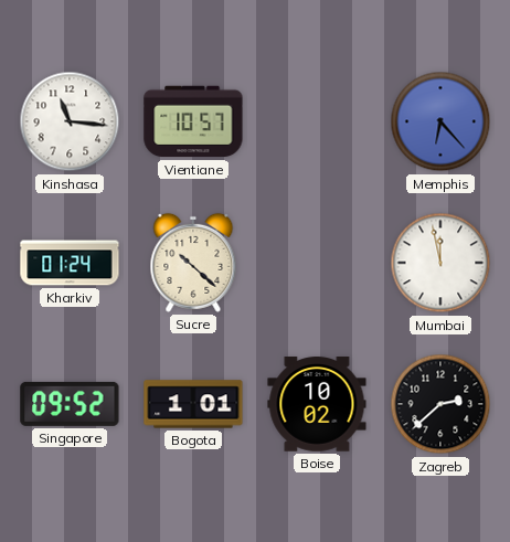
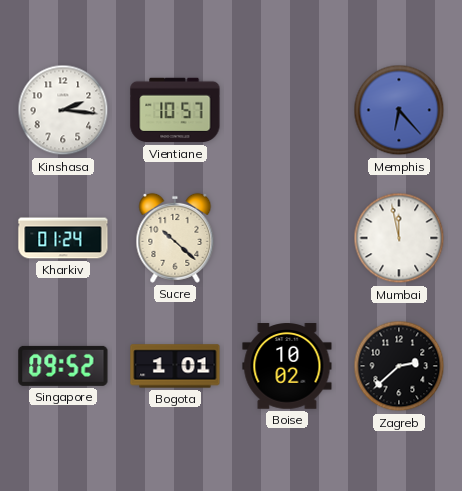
Kinshasa: 11:16 -> 2:16
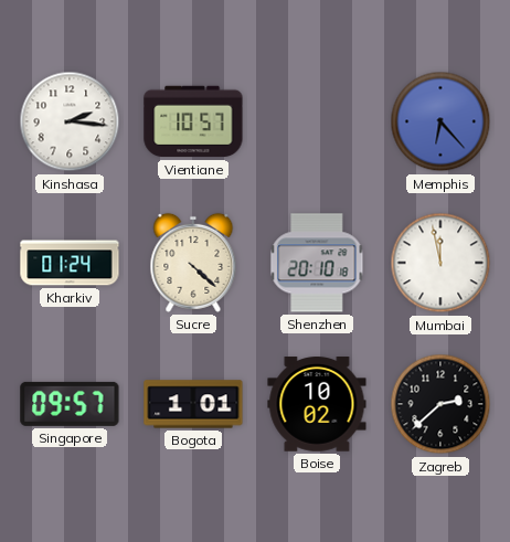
Sucre: 10:22 -> 4:22
Shenzhen: none -> 20:10
Singapore: 09:52 -> 09:57
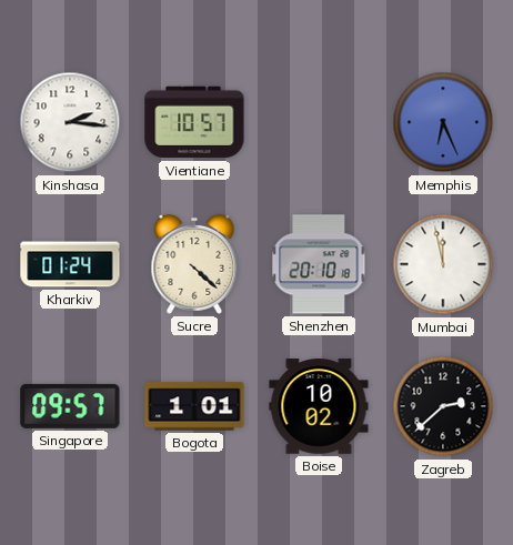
Memphis: 6:23 -> 6:26
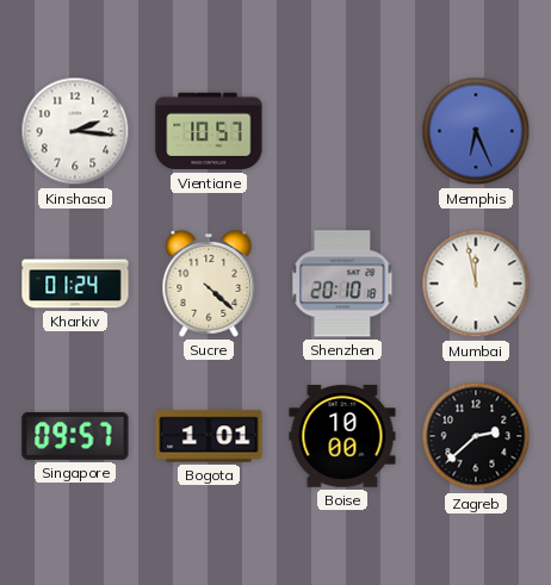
Boise: 10:02 -> 10:00
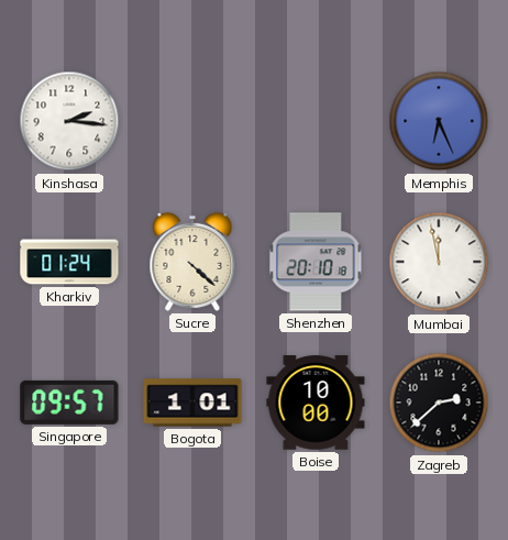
Vientiane: 10:57 -> none
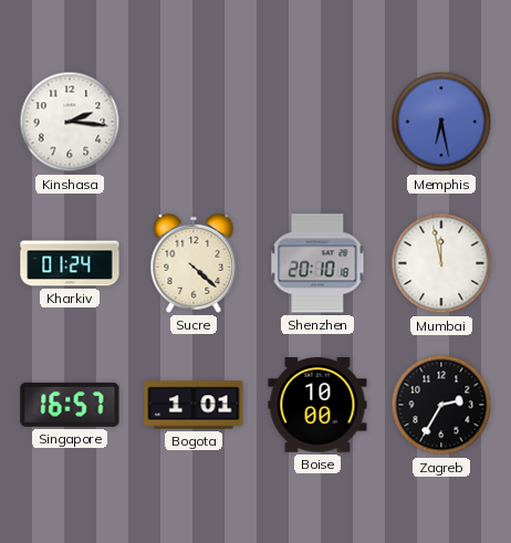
Memphis: 6:26 -> 6:28
Singapore: 09:57 -> 16:57
Zagreb: 2:38 -> 2:35
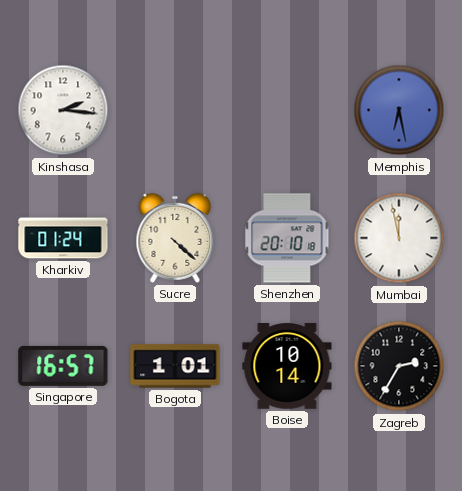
Boise: 10:00 -> 10:14
